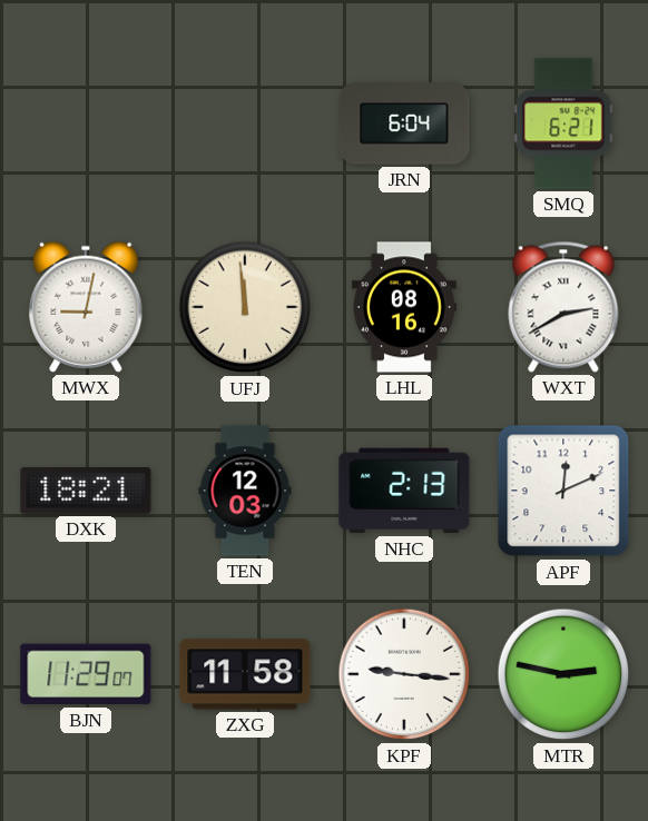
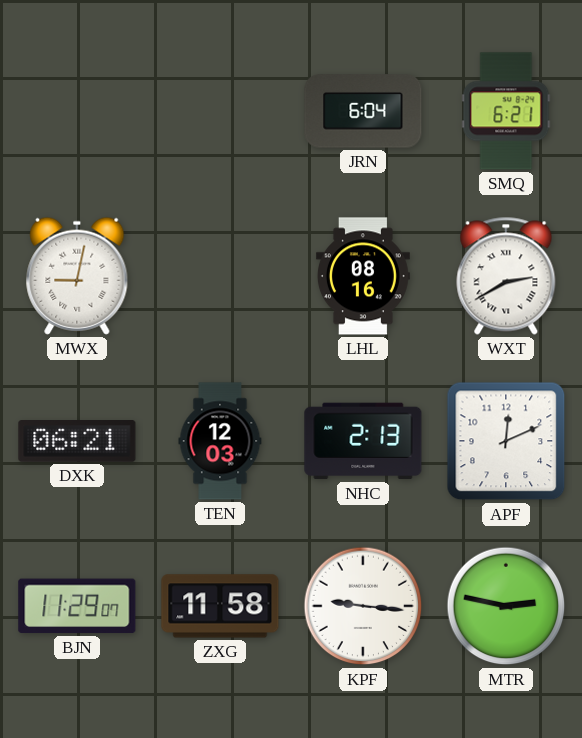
UFJ: 11:59 -> none
DXK: 18:21 -> 06:21
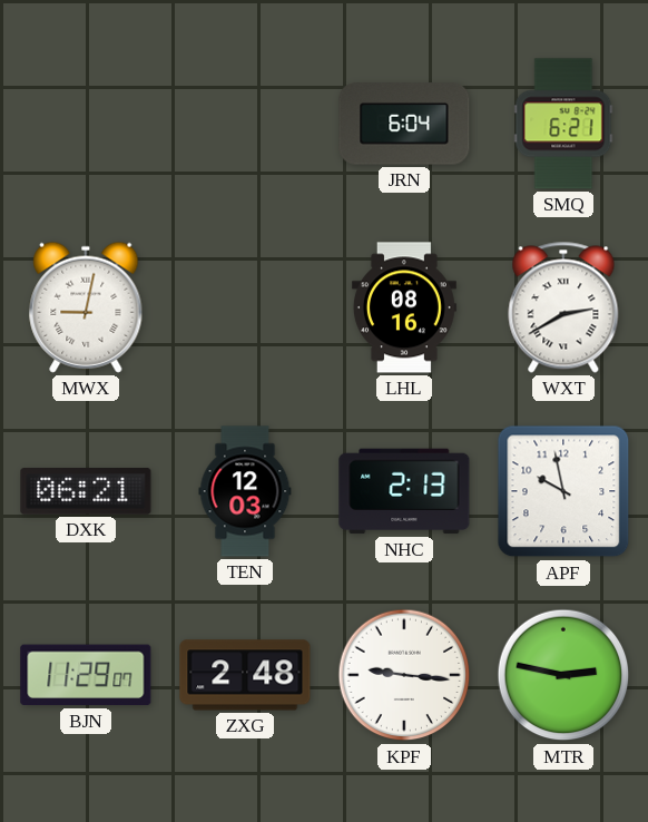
APF: 12:11 -> 9:58
ZXG: 11:58 -> 2:48
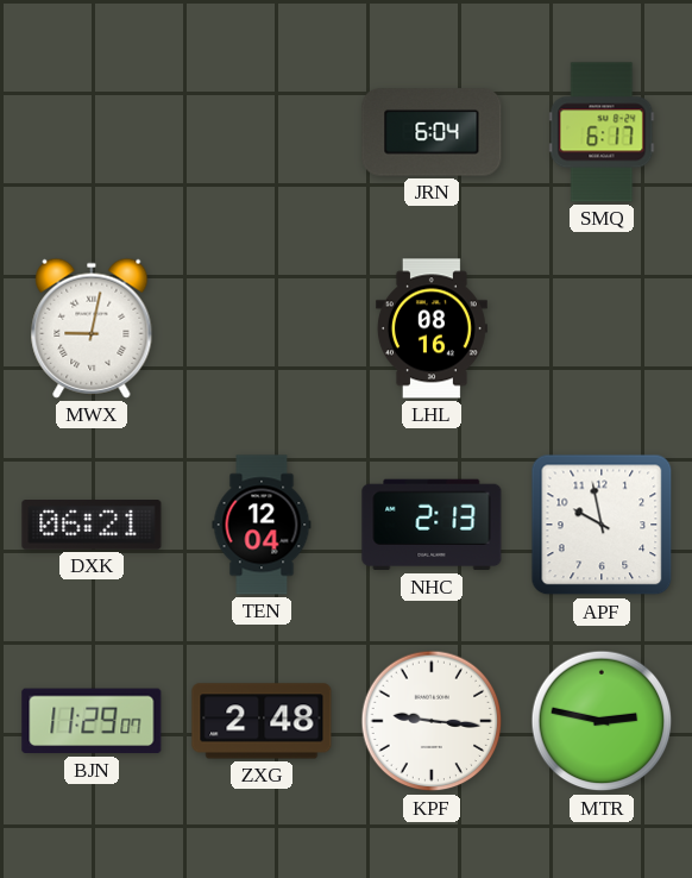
SMQ: 6:21 -> 6:17
WXT: 2:40 -> none
TEN: 12:03 -> 12:04
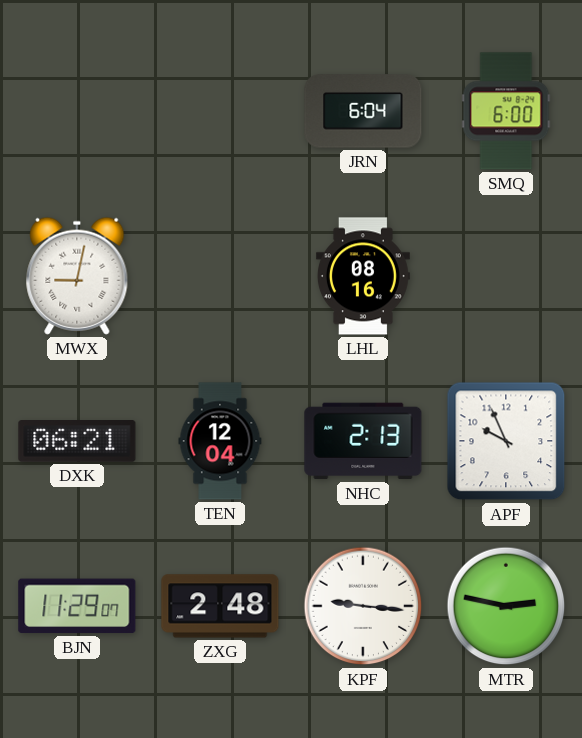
SMQ: 6:17 -> 6:00
APF: 9:58 -> 9:56
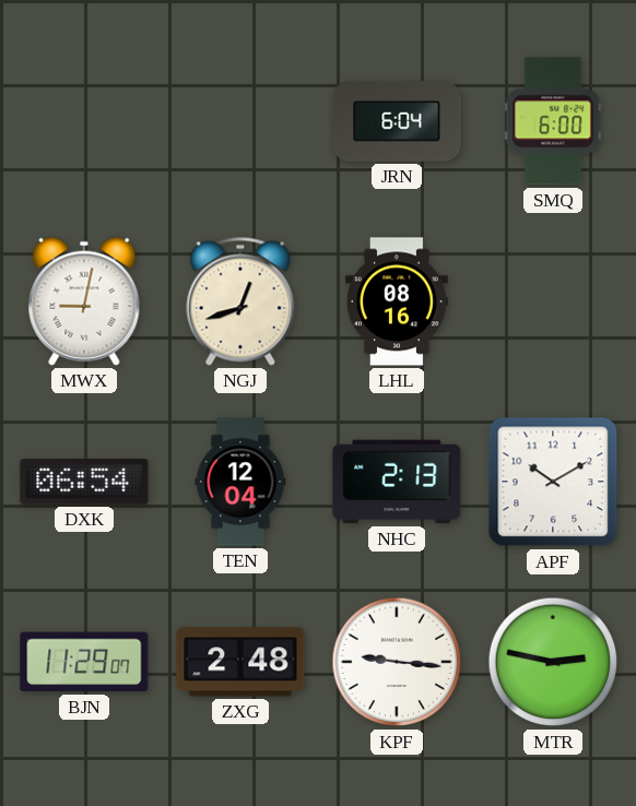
NGJ: none -> 12:42
DXK: 06:21 -> 06:54
APF: 9:56 -> 10:10
